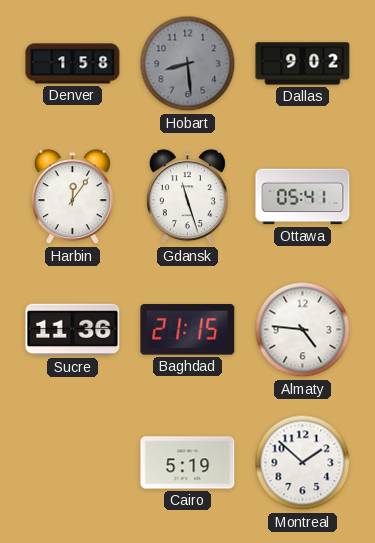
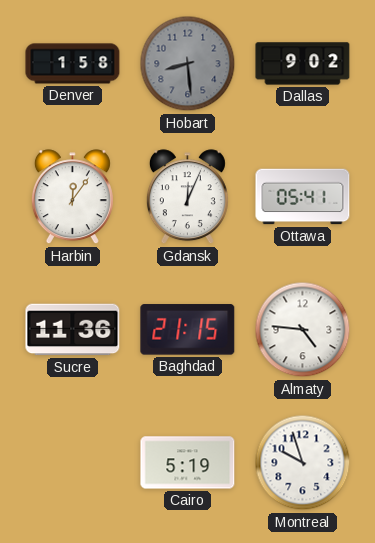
Gdansk: 11:27 -> 12:04
Montreal: 1:52 -> 9:57
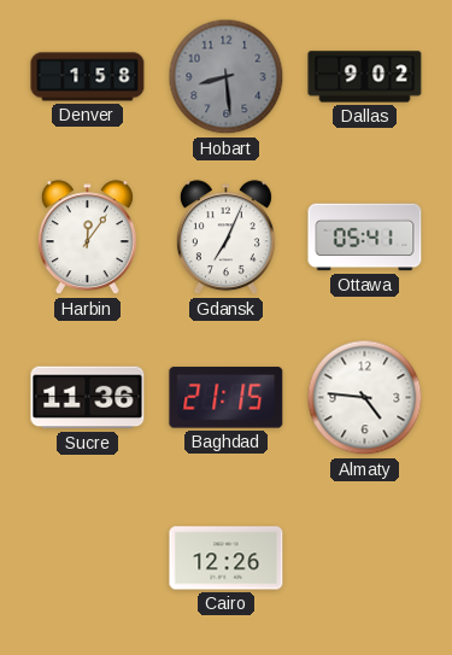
Gdansk: 12:04 -> 7:04
Cairo: 5:19 -> 12:26
Montreal: 9:57 -> none
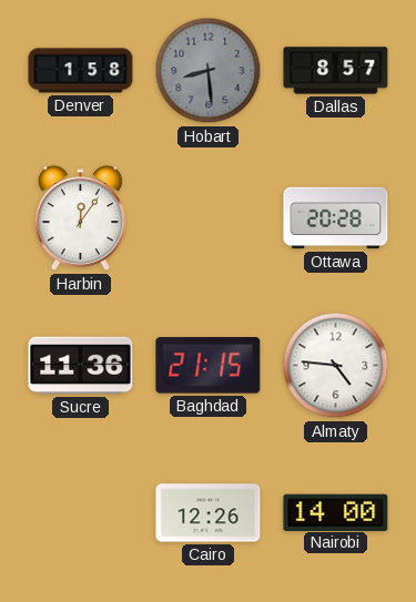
Dallas: 9:02 -> 8:57
Gdansk: 7:04 -> none
Ottawa: 05:41 -> 20:28
Nairobi: none -> 14:00
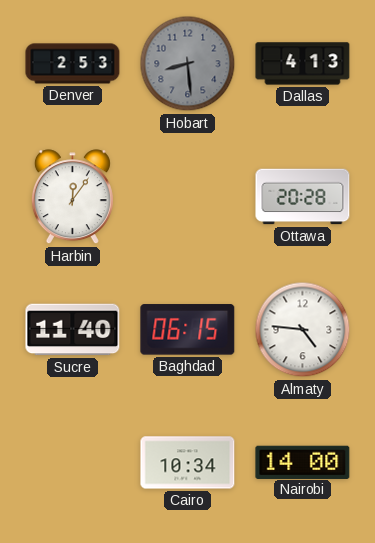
Denver: 1:58 -> 2:53
Dallas: 8:57 -> 4:13
Sucre: 11:36 -> 11:40
Baghdad: 21:15 -> 06:15
Cairo: 12:26 -> 10:34
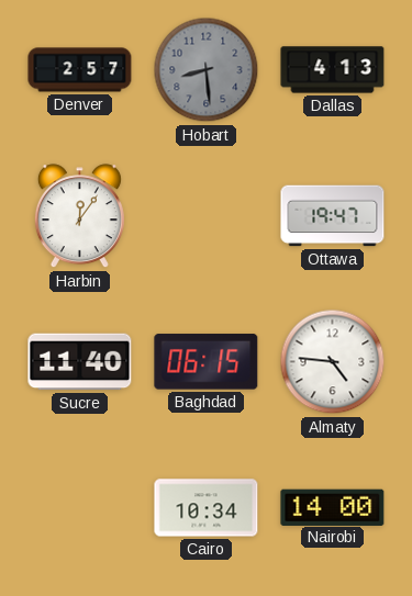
Denver: 2:53 -> 2:57
Ottawa: 20:28 -> 19:47
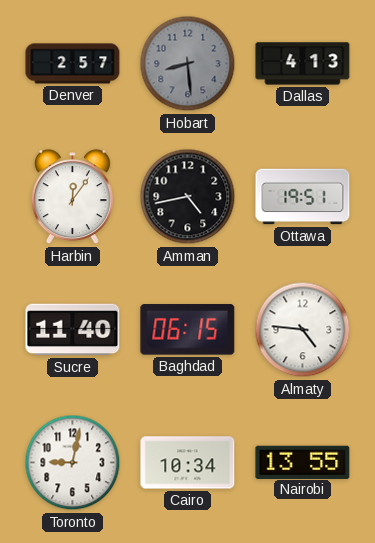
Amman: none -> 4:43
Ottawa: 19:47 -> 19:51
Toronto: none -> 9:02
Nairobi: 14:00 -> 13:55
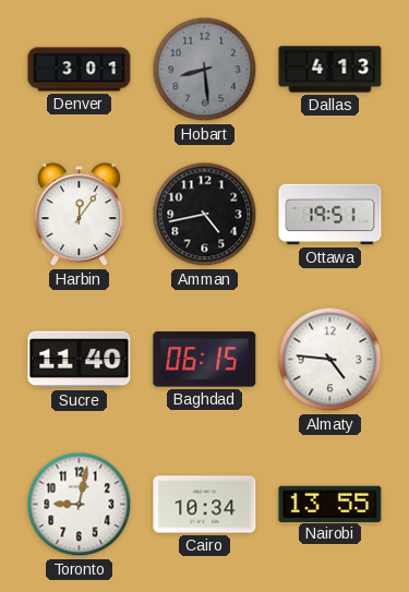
Denver: 2:57 -> 3:01
